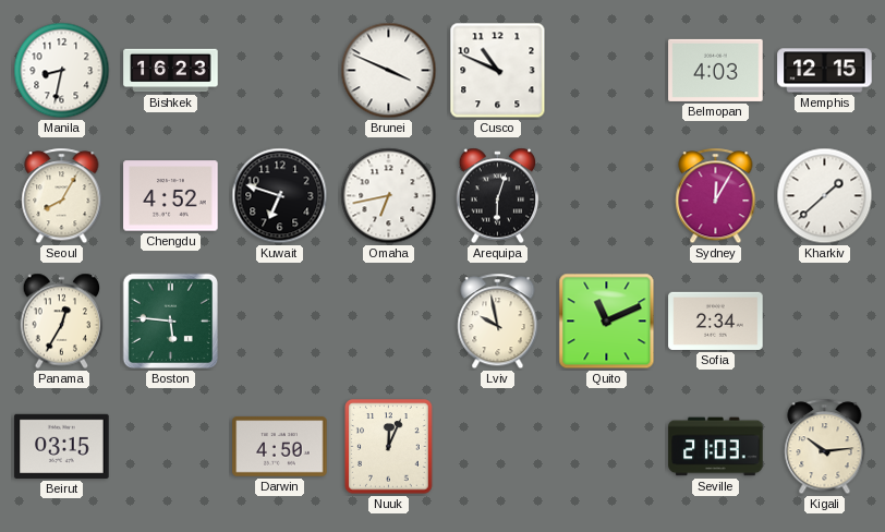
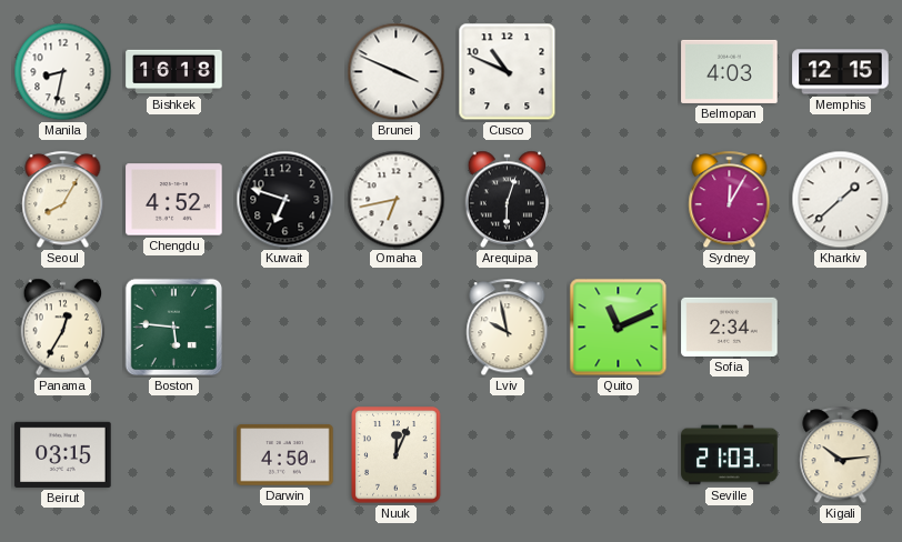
Bishkek: 16:23 -> 16:18
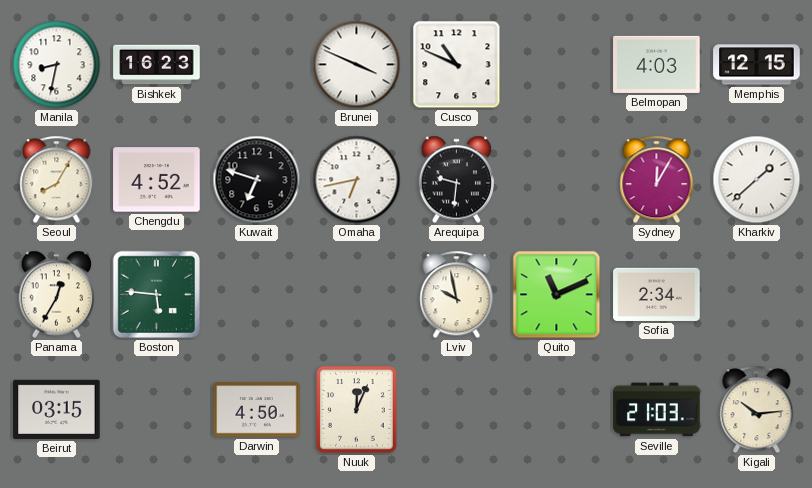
Bishkek: 16:18 -> 16:23
Arequipa: 6:03 -> 9:31
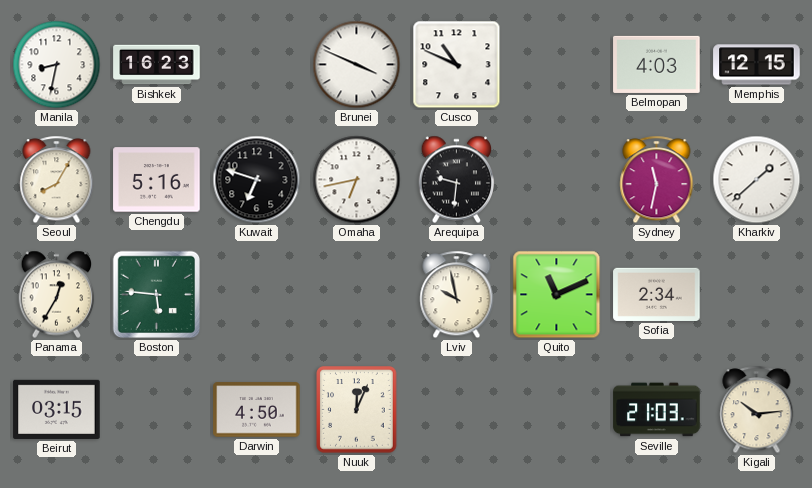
Chengdu: 4:52 -> 5:16
Sydney: 12:05 -> 11:32
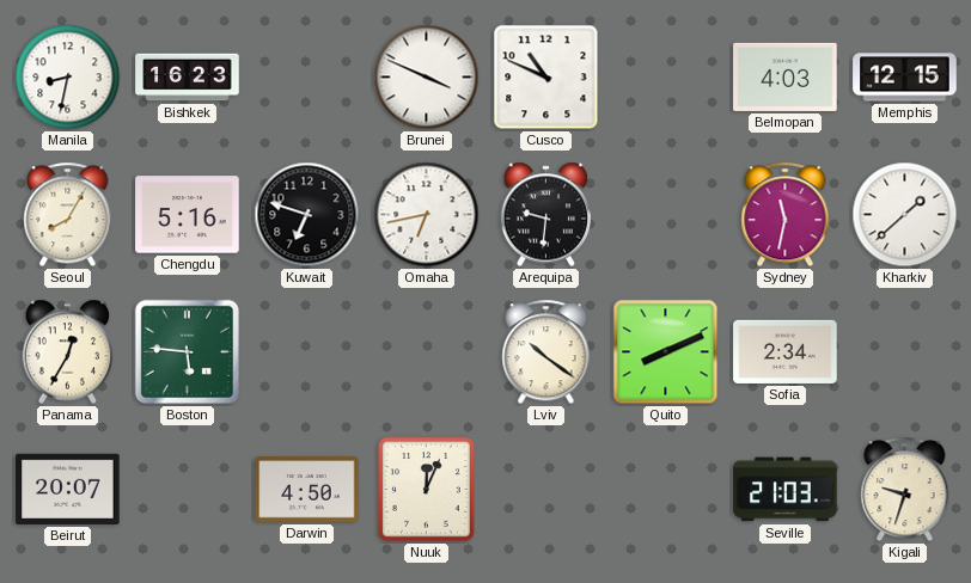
Lviv: 9:58 -> 10:21
Quito: 11:11 -> 8:11
Beirut: 03:15 -> 20:07
Kigali: 10:14 -> 9:33
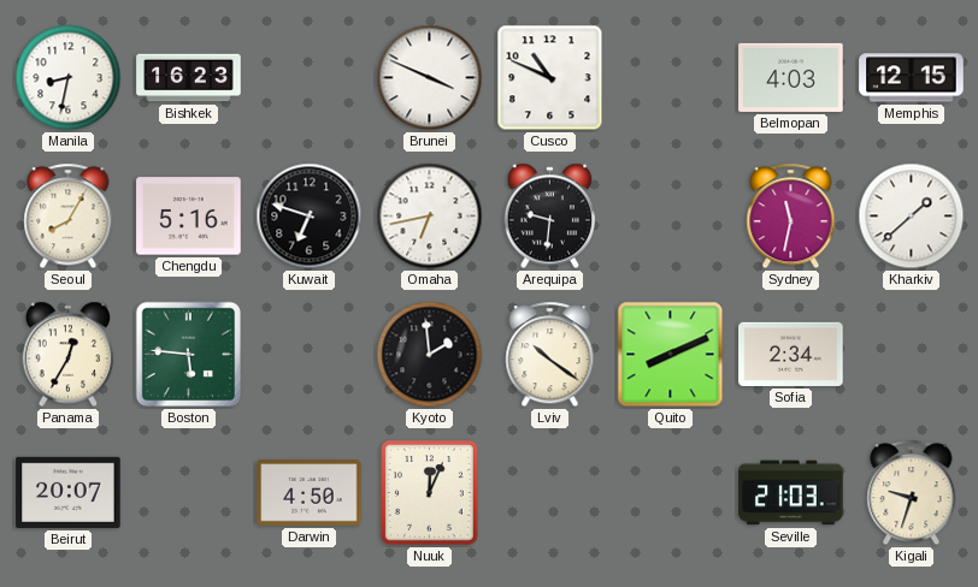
Kyoto: none -> 1:59
